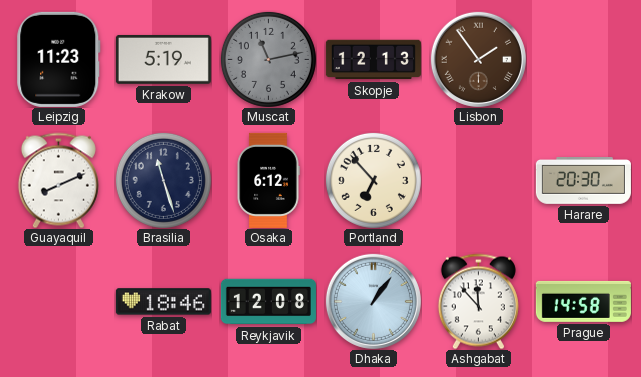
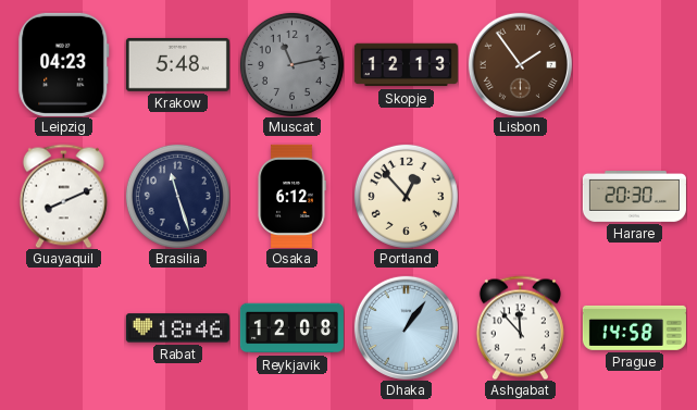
Leipzig: 11:23 -> 04:23
Krakow: 5:19 -> 5:48
Portland: 6:53 -> 12:53
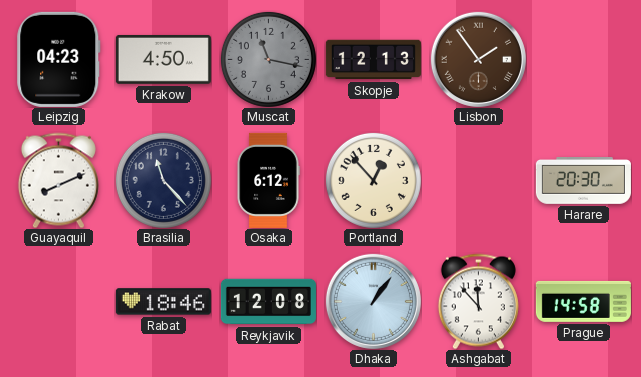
Krakow: 5:48 -> 4:50
Muscat: 11:13 -> 11:17
Brasilia: 11:27 -> 11:23
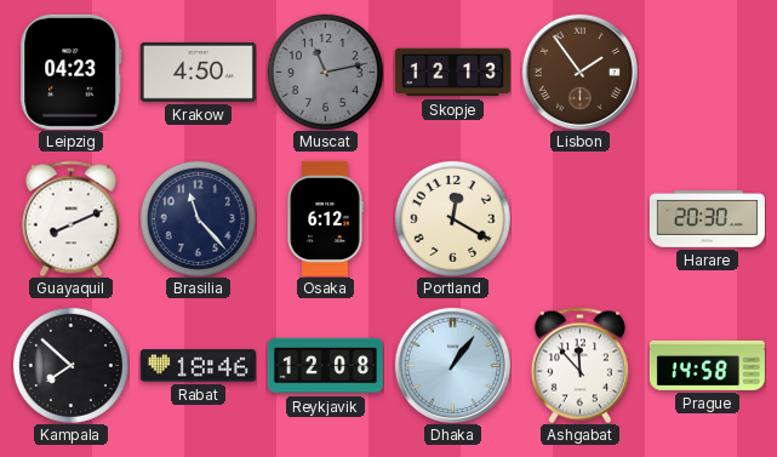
Muscat: 11:17 -> 11:13
Portland: 12:53 -> 12:20
Kampala: none -> 7:52
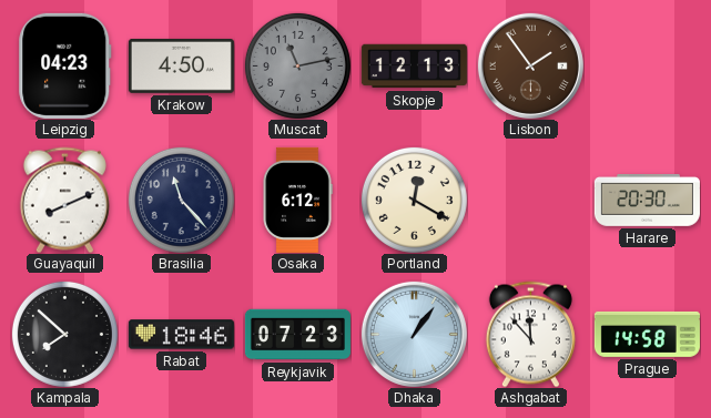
Reykjavik: 12:08 -> 07:23
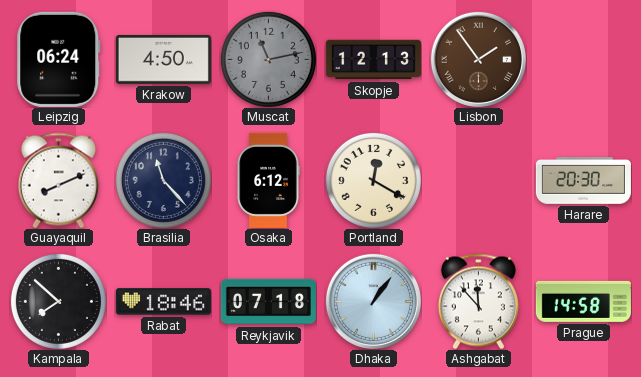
Leipzig: 04:23 -> 06:24
Reykjavik: 07:23 -> 07:18
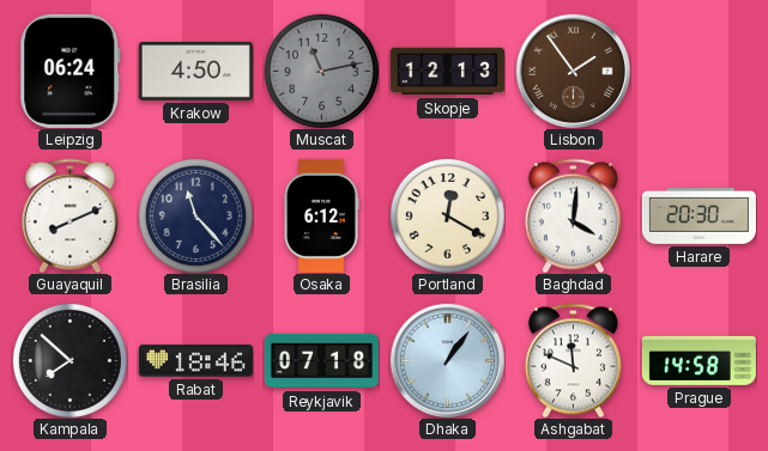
Baghdad: none -> 4:01
Ashgabat: 11:53 -> 11:49
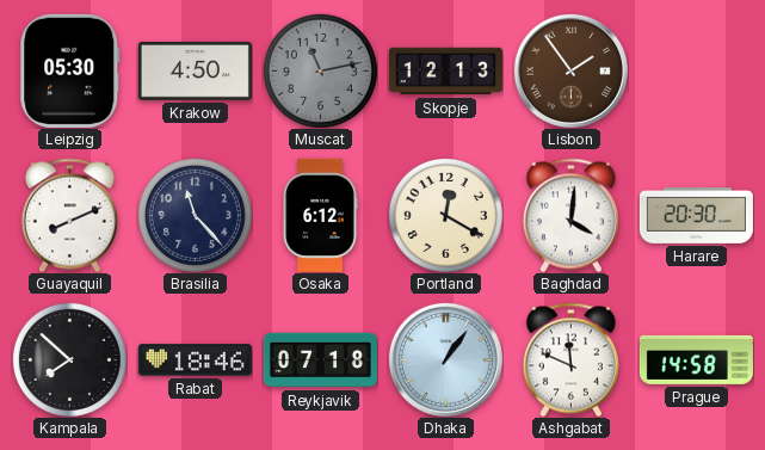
Leipzig: 06:24 -> 05:30
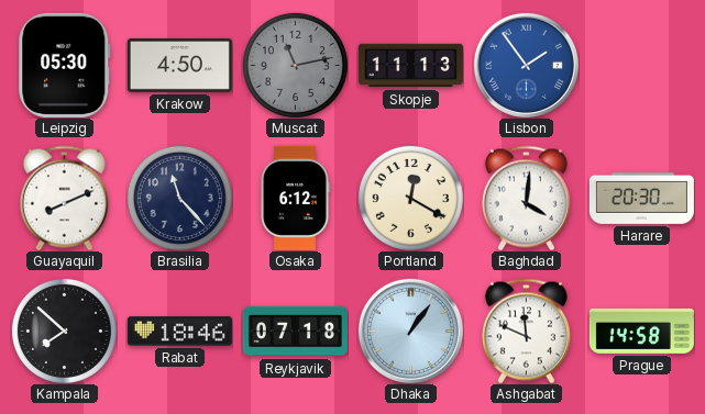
Skopje: 12:13 -> 11:13
Lisbon dial: brown -> blue
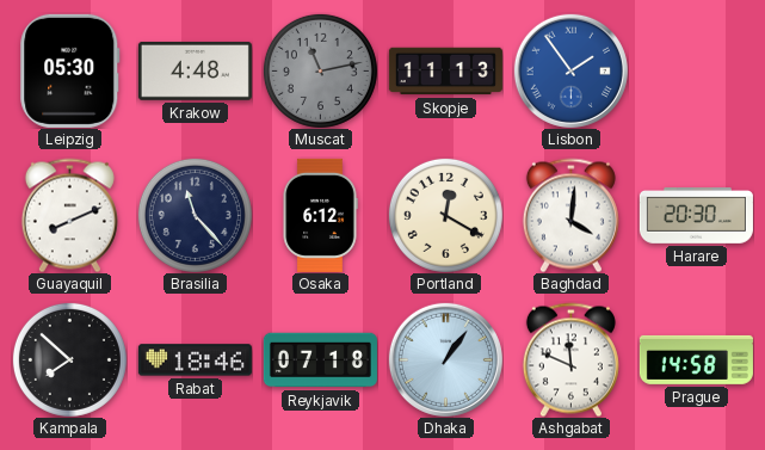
Krakow: 4:50 -> 4:48
